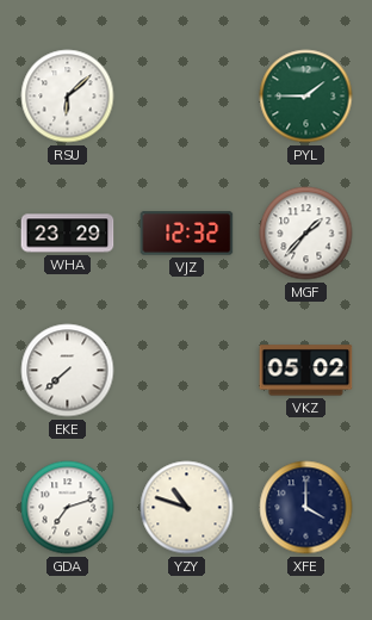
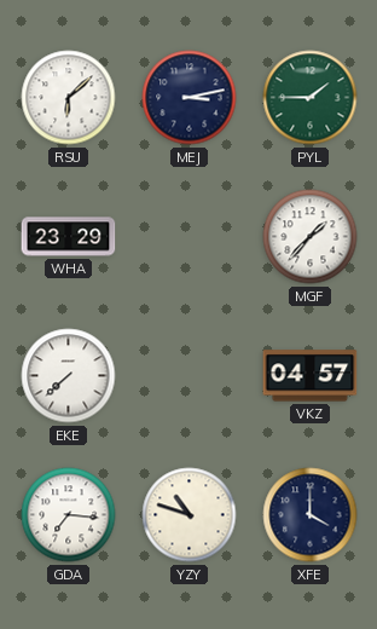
MEJ: none -> 3:13
VJZ: 12:32 -> none
VKZ: 05:02 -> 04:57
GDA: 7:12 -> 7:16
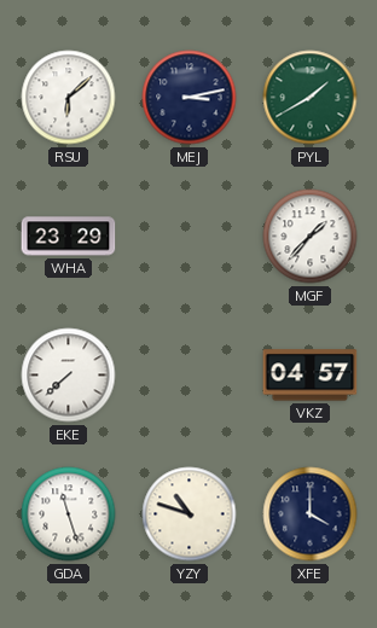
PYL: 1:45 -> 1:40
GDA: 7:16 -> 11:27
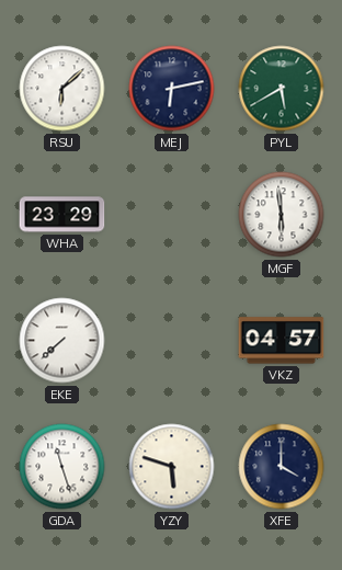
MEJ: 3:13 -> 6:13
PYL: 1:40 -> 5:40
MGF: 1:37 -> 5:59
YZY: 10:48 -> 5:48
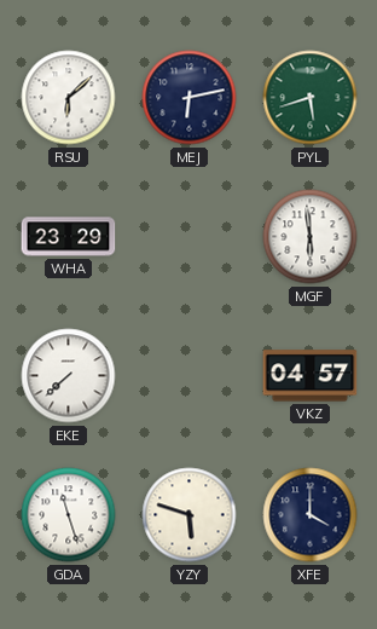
PYL: 5:40 -> 5:42
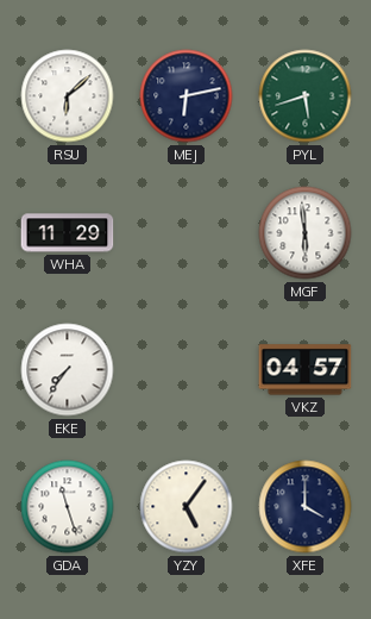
WHA: 23:29 -> 11:29
EKE: 7:38 -> 7:36
YZY: 5:48 -> 5:06
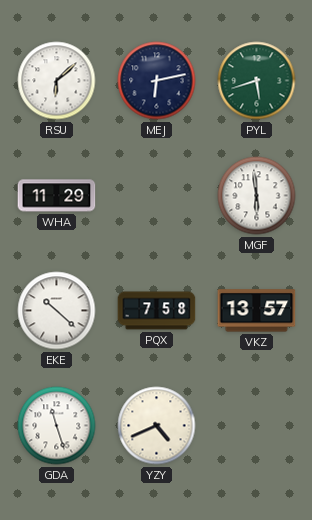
EKE: 7:36 -> 10:22
PQX: none -> 7:58
VKZ: 04:57 -> 13:57
YZY: 5:06 -> 4:41
XFE: 4:00 -> none
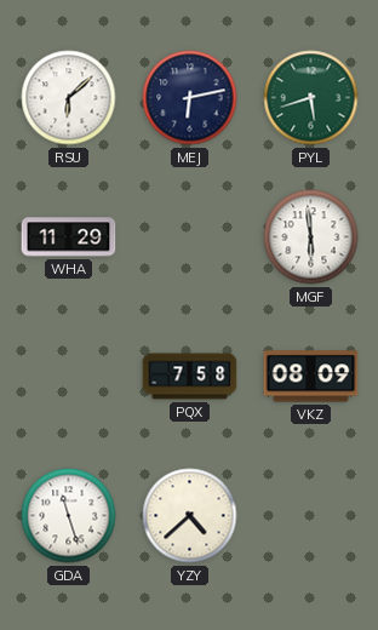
EKE: 10:22 -> none
VKZ: 13:57 -> 08:09
YZY: 4:41 -> 4:38
